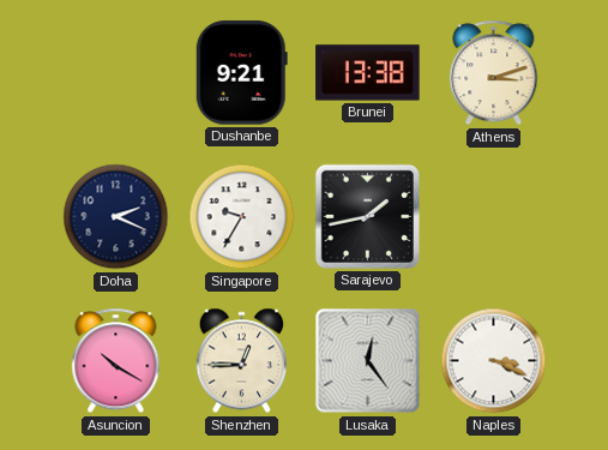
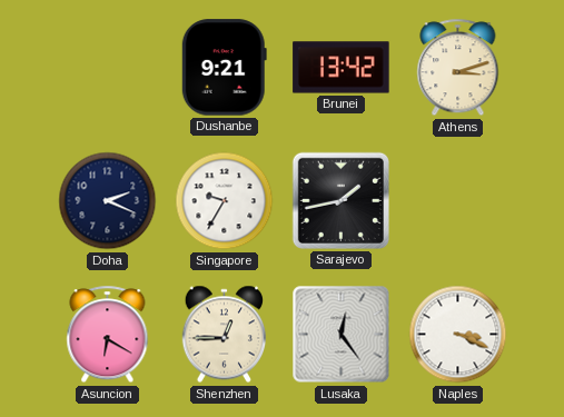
Brunei: 13:38 -> 13:42
Asuncion: 10:20 -> 6:20
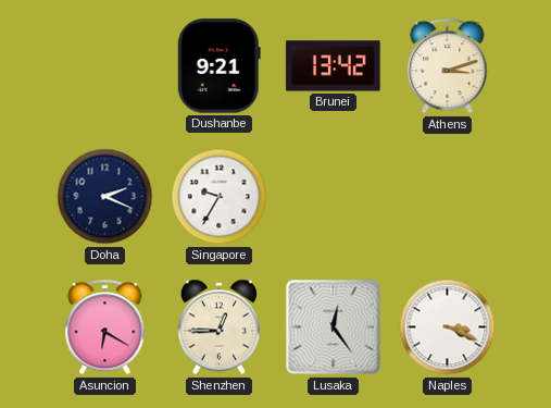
Sarajevo: 1:43 -> none
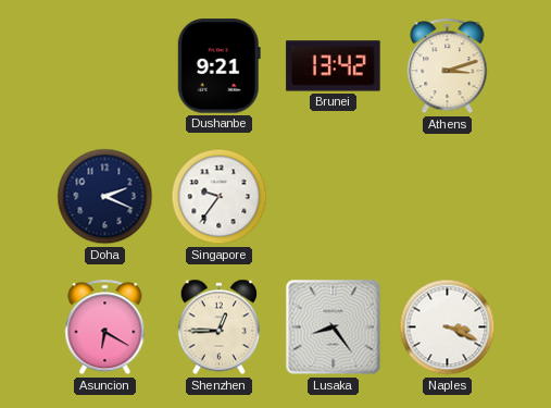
Singapore: 9:35 -> 9:36
Lusaka: 12:24 -> 8:24
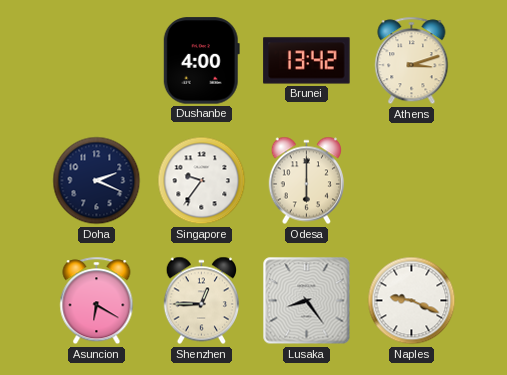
Dushanbe: 9:21 -> 4:00
Odesa: none -> 6:00
Naples: 3:19 -> 9:19
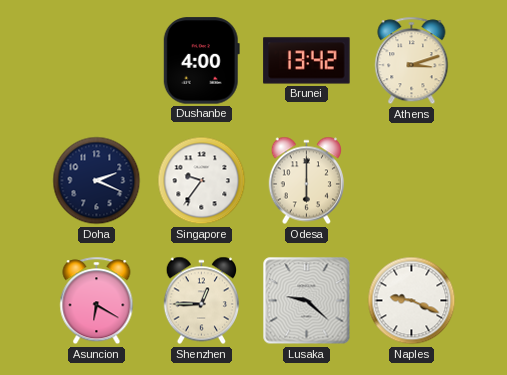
Lusaka: 8:24 -> 9:22
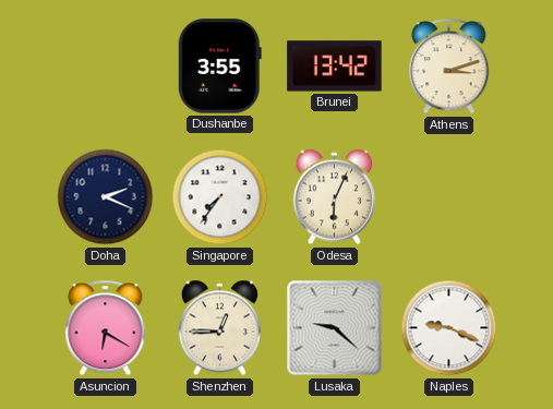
Dushanbe: 4:00 -> 3:55
Singapore: 9:36 -> 7:36
Odesa: 6:00 -> 6:04
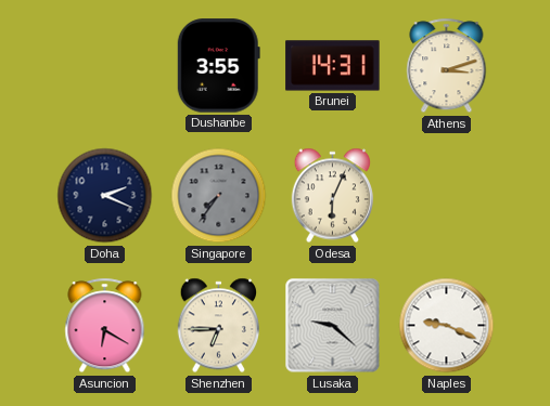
Brunei: 13:42 -> 14:31
Singapore dial: white -> grey
Shenzhen: 12:45 -> 6:45
